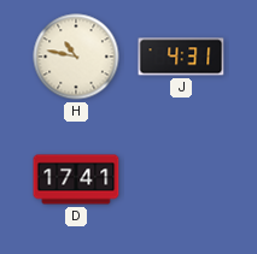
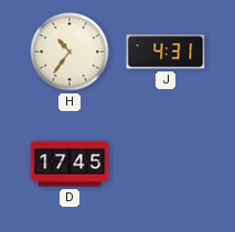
H: 10:47 -> 10:36
D: 17:41 -> 17:45
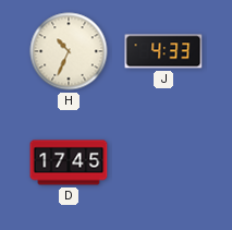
H: 10:36 -> 10:34
J: 4:31 -> 4:33
